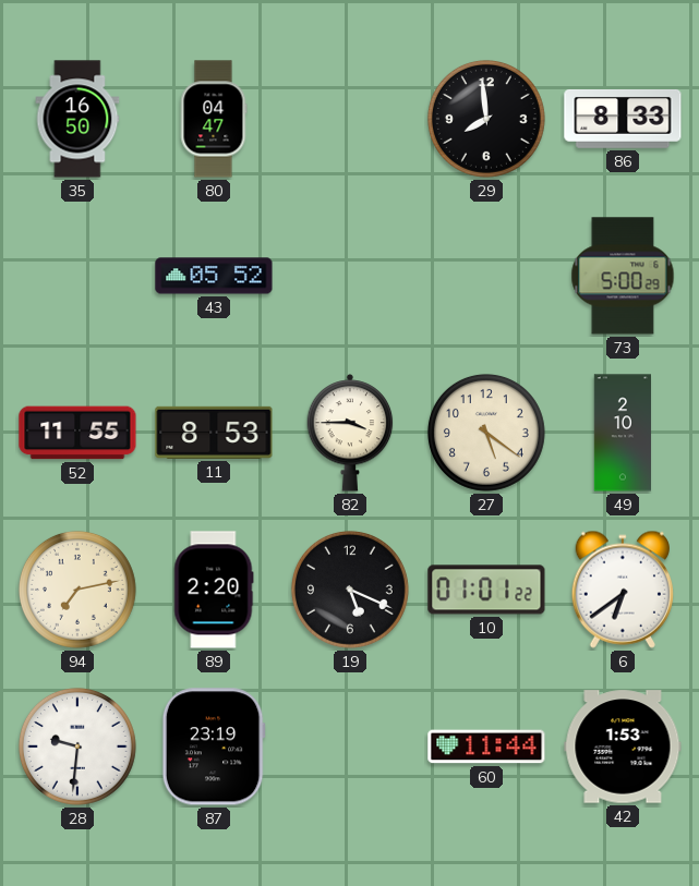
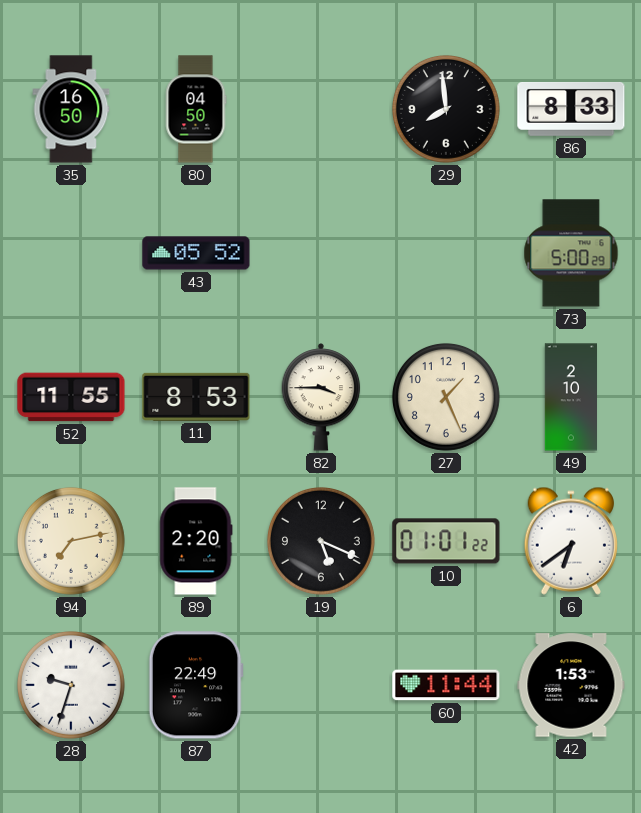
80: 04:47 -> 04:50
27: 5:21 -> 1:26
28: 9:31 -> 9:33
87: 23:19 -> 22:49
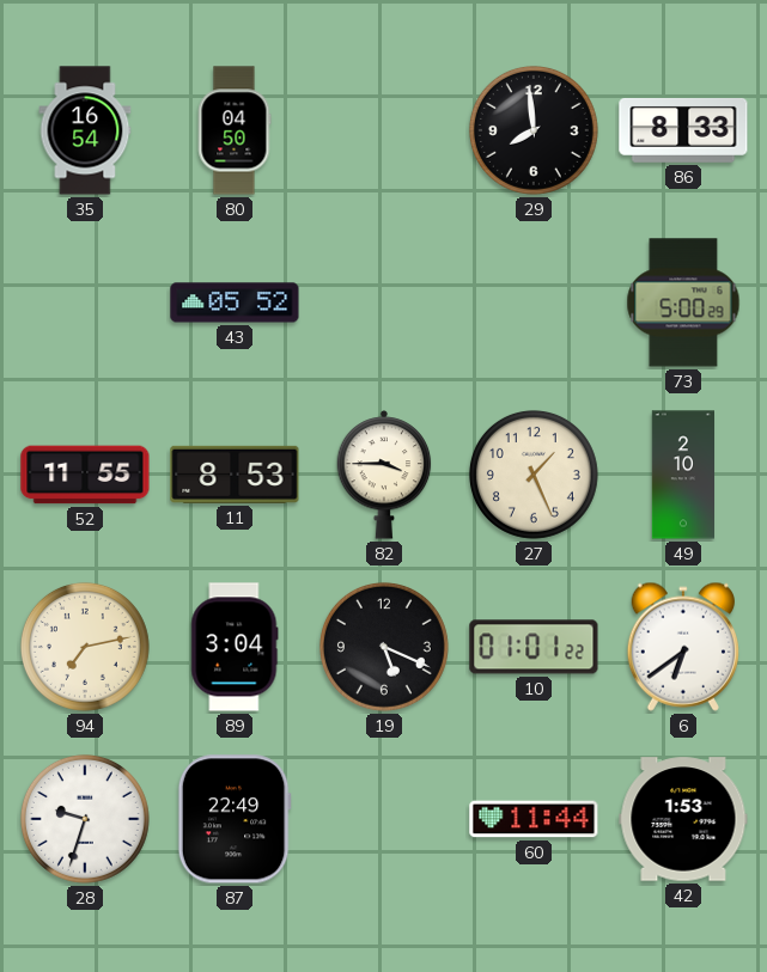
35: 16:50 -> 16:54
89: 2:20 -> 3:04
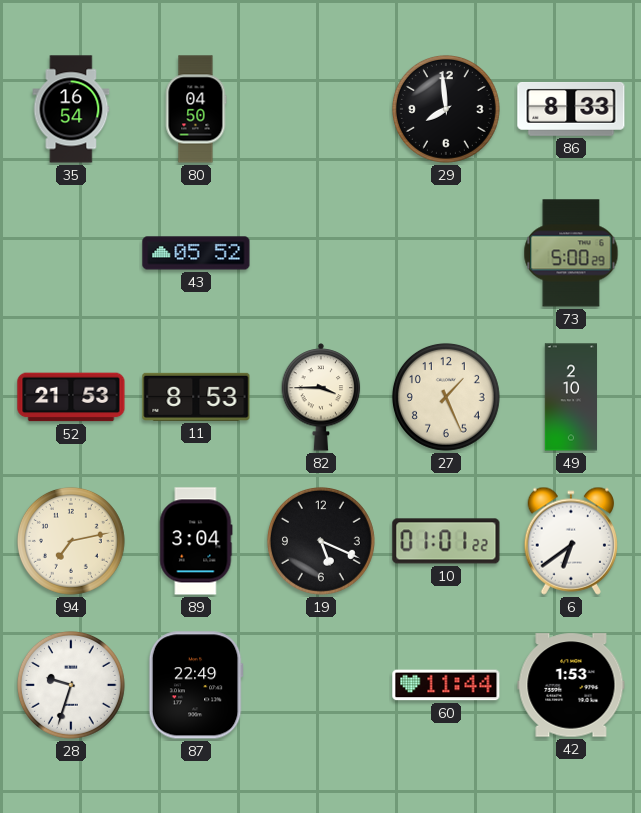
52: 11:55 -> 21:53
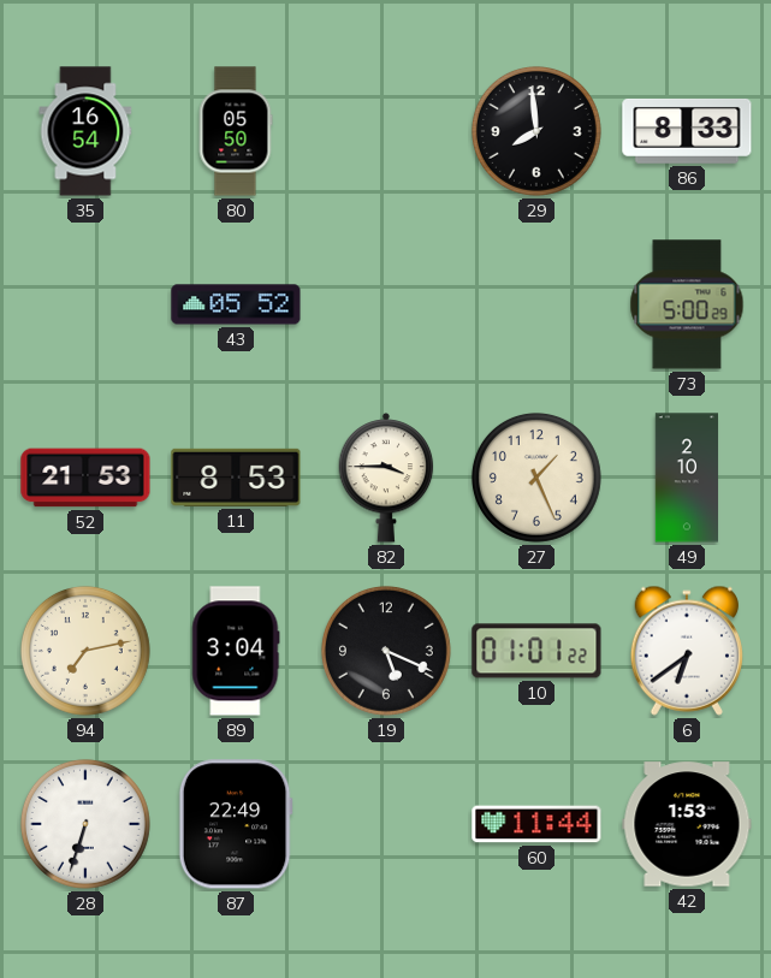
80: 04:50 -> 05:50
28: 9:33 -> 6:33
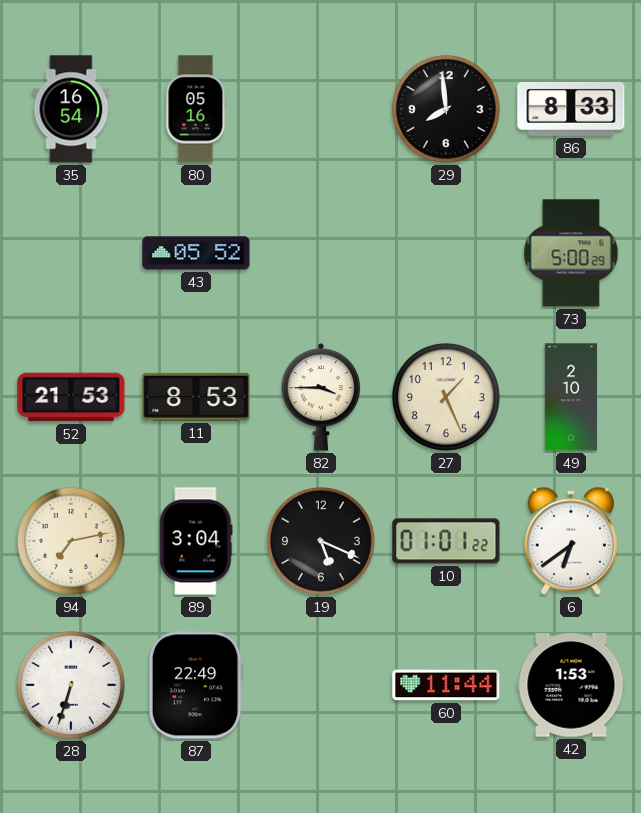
80: 05:50 -> 05:16
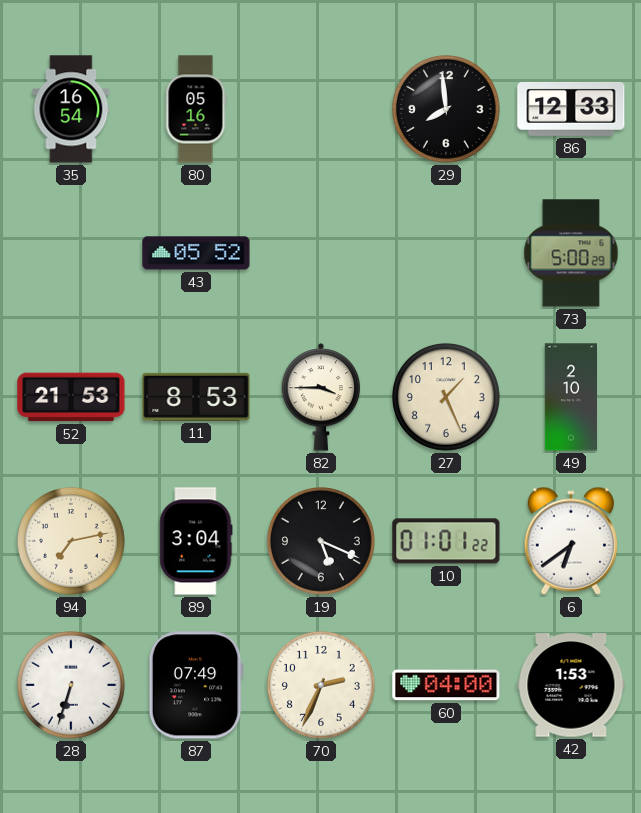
86: 8:33 -> 12:33
87: 22:49 -> 07:49
70: none -> 2:34
60: 11:44 -> 04:00
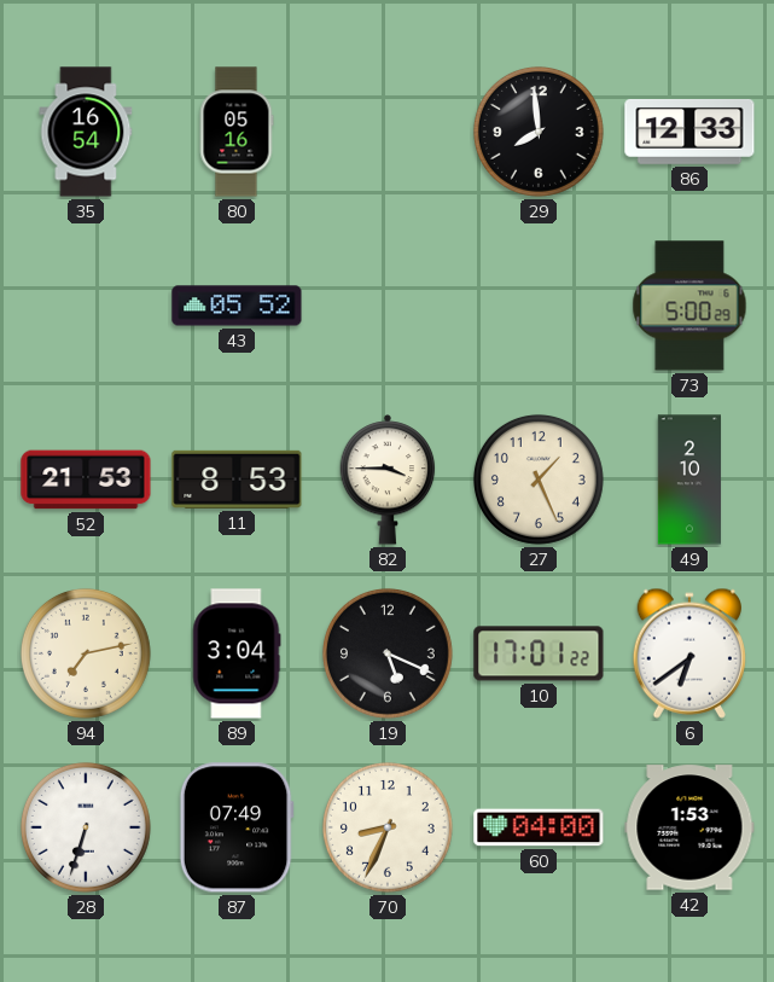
10: 01:01 -> 17:01
70: 2:34 -> 8:34
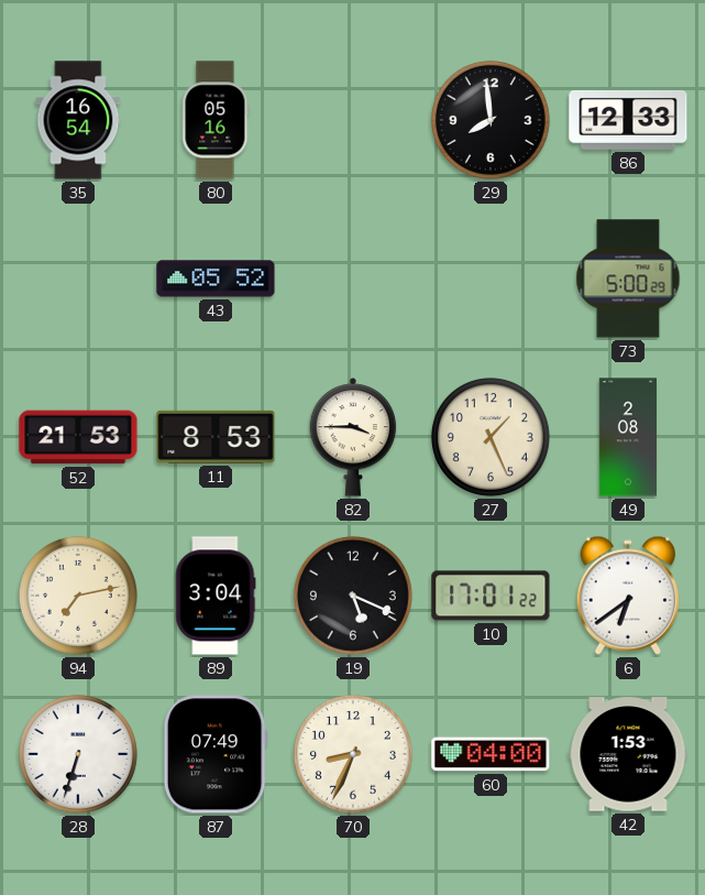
49: 2:10 -> 2:08
